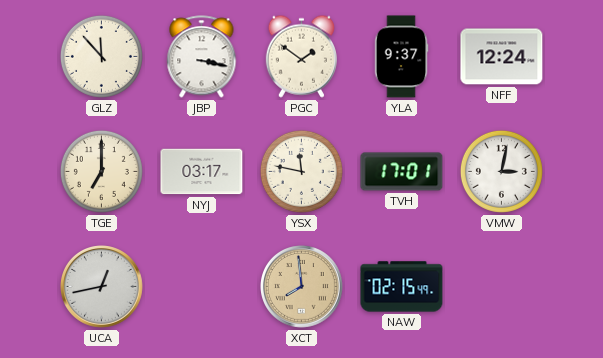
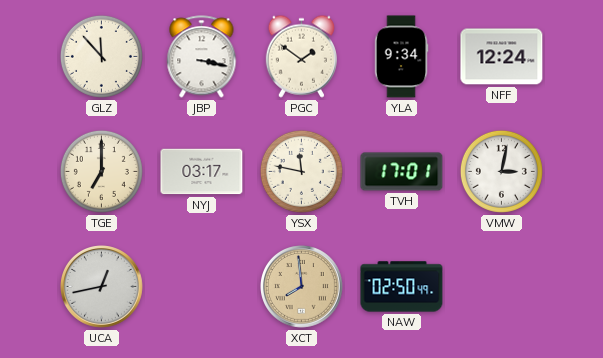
YLA: 9:37 -> 9:34
NAW: 02:15 -> 02:50
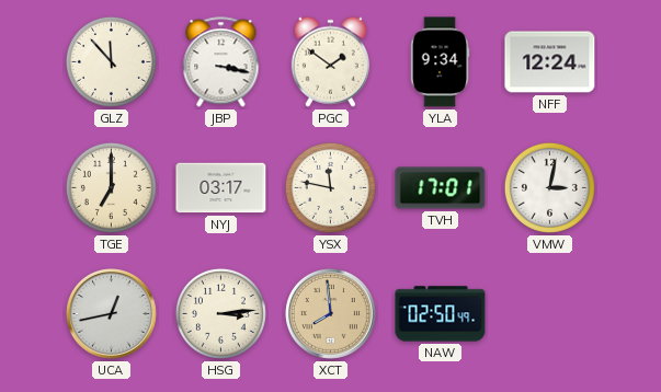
HSG: none -> 3:14
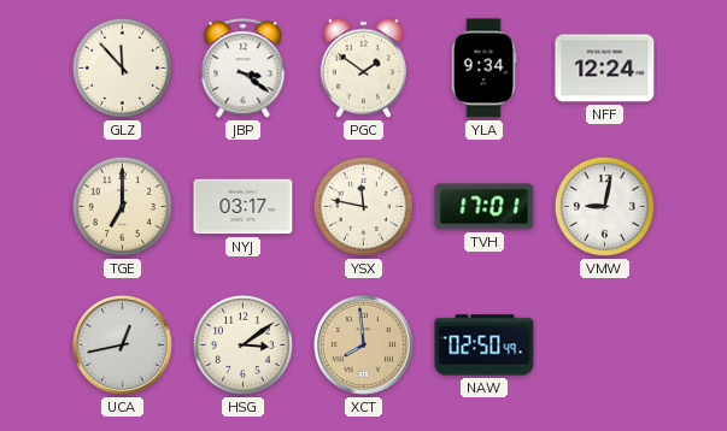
JBP: 3:17 -> 3:21
VMW: 3:02 -> 9:02
HSG: 3:14 -> 3:09
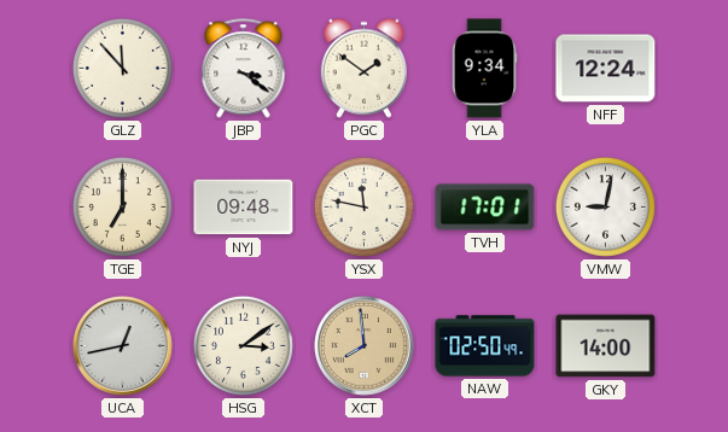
NYJ: 03:17 -> 09:48
GKY: none -> 14:00
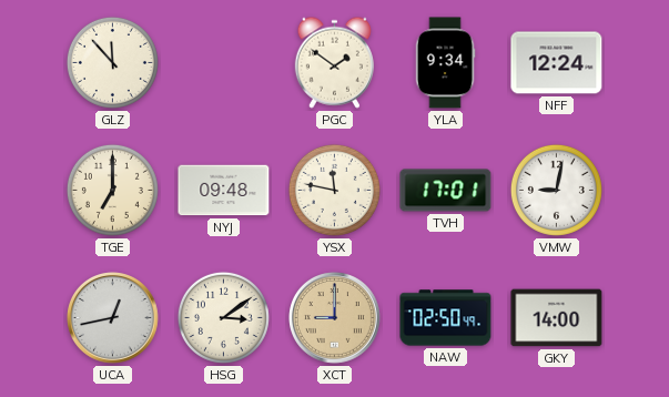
JBP: 3:21 -> none
XCT: 7:59 -> 9:00
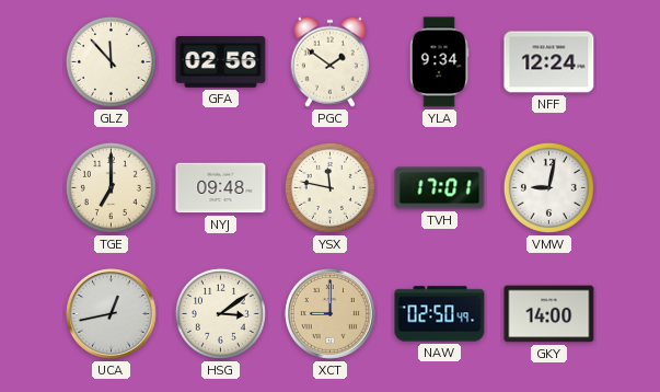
GFA: none -> 02:56
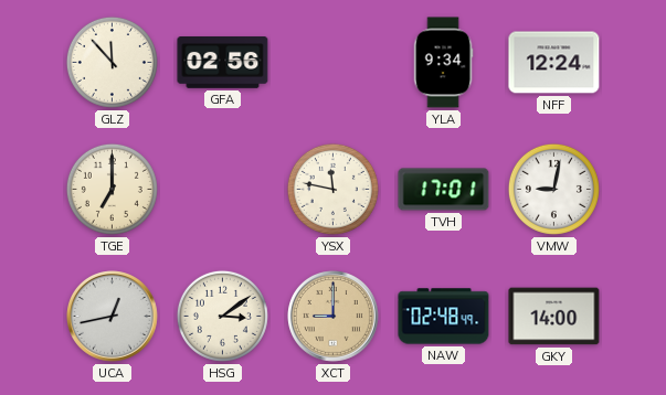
PGC: 1:51 -> none
NYJ: 09:48 -> none
NAW: 02:50 -> 02:48
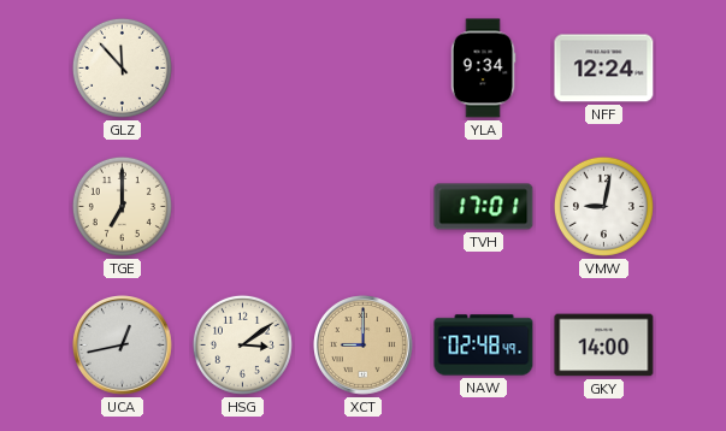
GFA: 02:56 -> none
YSX: 11:47 -> none
